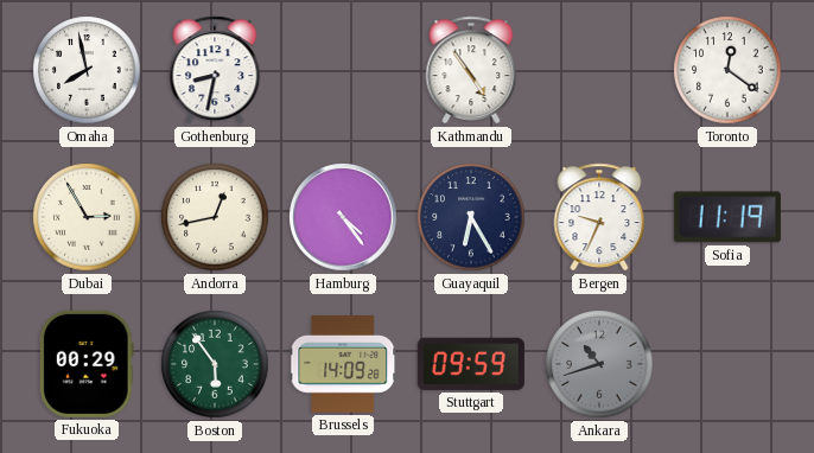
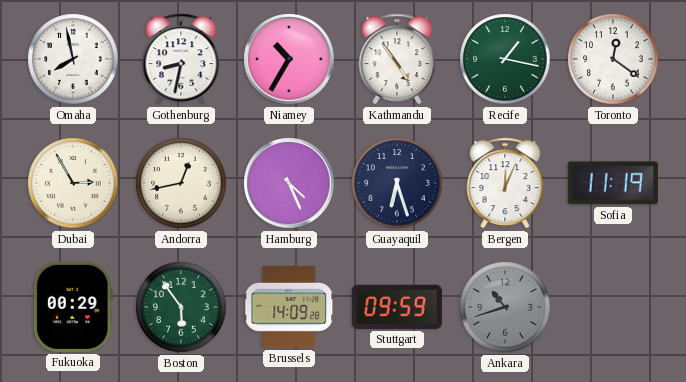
Niamey: none -> 10:35
Recife: none -> 1:17
Hamburg: 4:24 -> 4:26
Guayaquil: 6:25 -> 6:27
Bergen: 9:34 -> 12:04
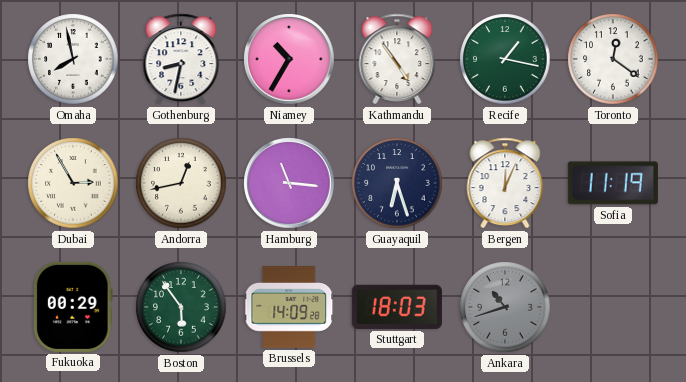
Hamburg: 4:26 -> 11:16
Stuttgart: 09:59 -> 18:03
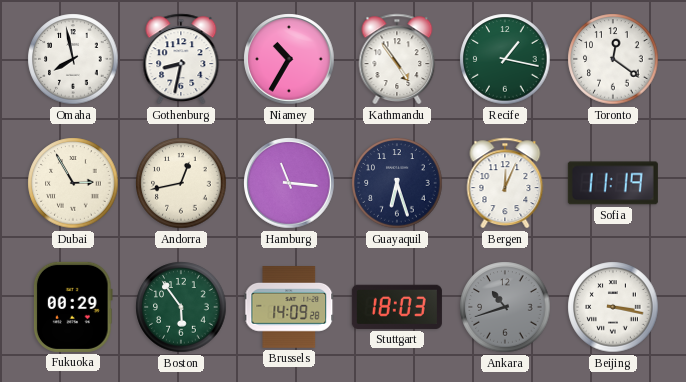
Beijing: none -> 3:17
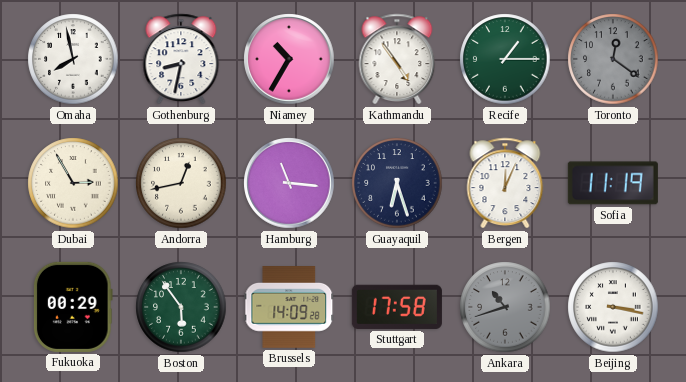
Recife: 1:17 -> 1:15
Toronto dial: white -> grey
Stuttgart: 18:03 -> 17:58
